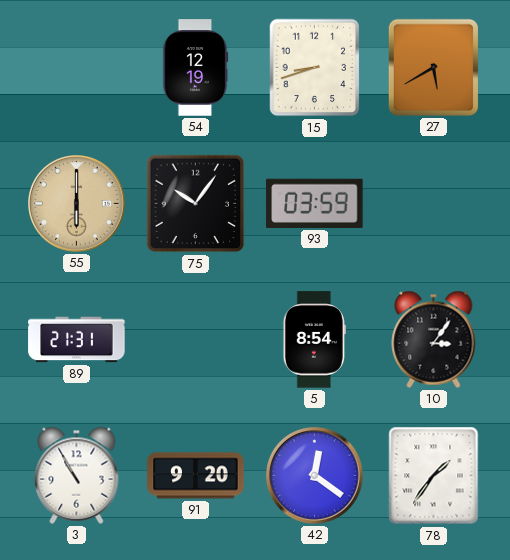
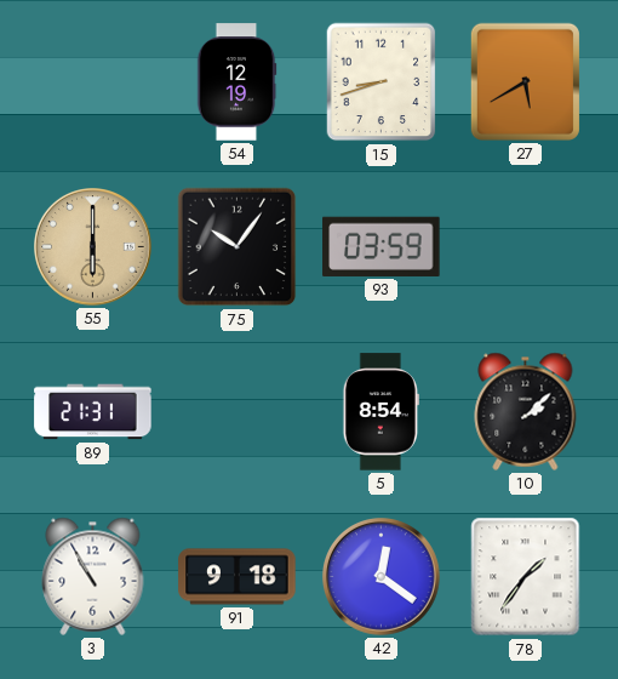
10: 3:06 -> 2:08
91: 9:20 -> 9:18
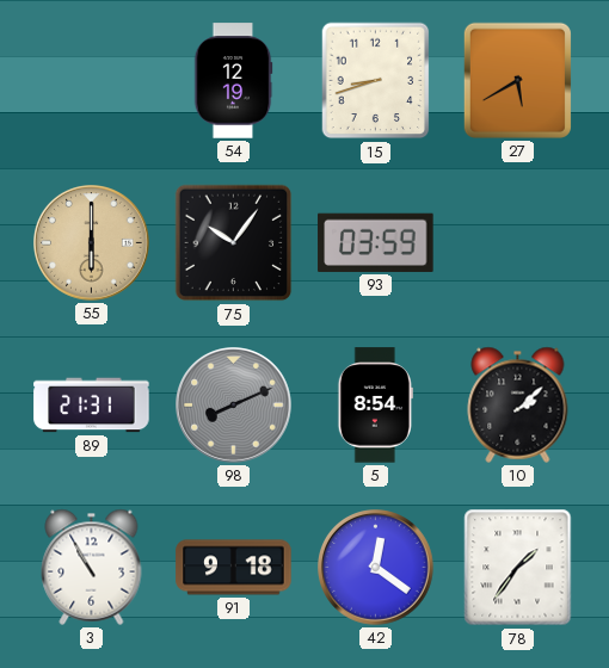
98: none -> 8:11
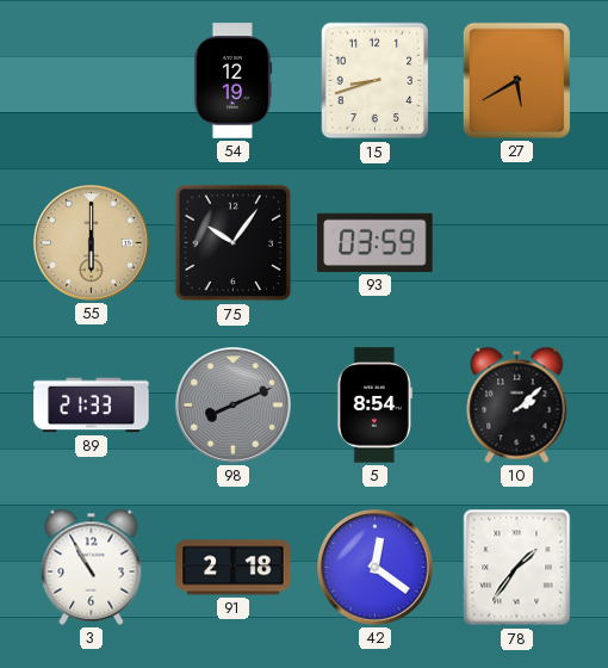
89: 21:31 -> 21:33
91: 9:18 -> 2:18
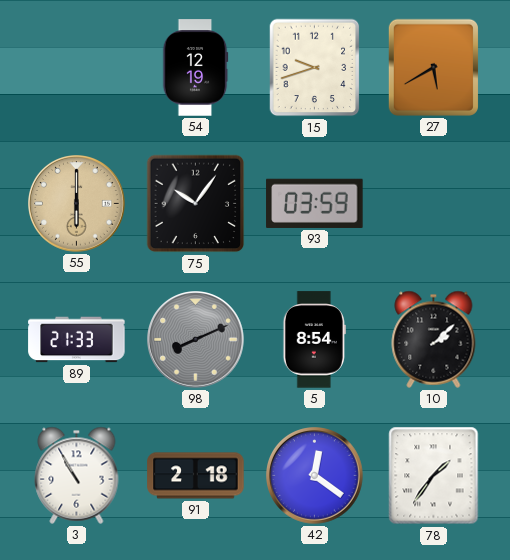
15: 8:42 -> 9:42
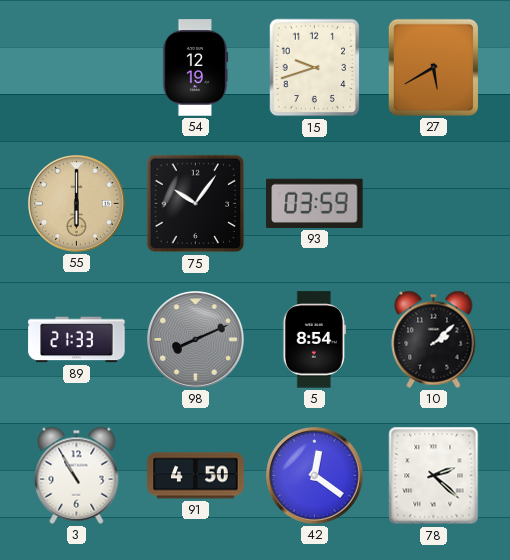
91: 2:18 -> 4:50
78: 1:36 -> 2:22
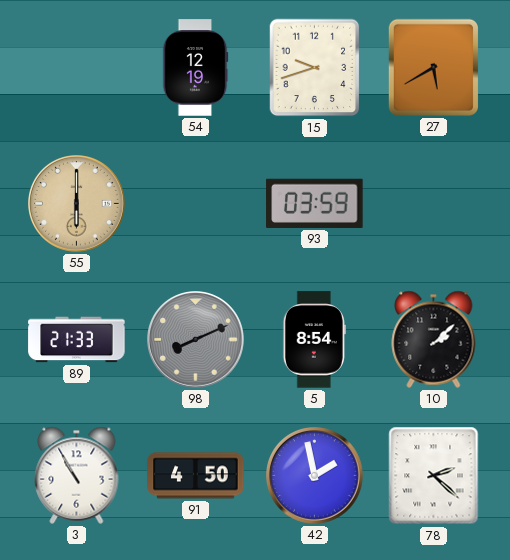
75: 10:06 -> none
42: 12:21 -> 1:58
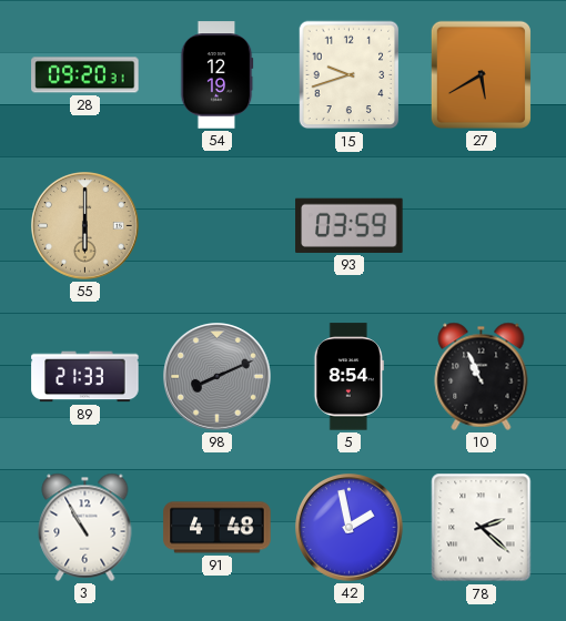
28: none -> 09:20
10: 2:08 -> 10:56
91: 4:50 -> 4:48
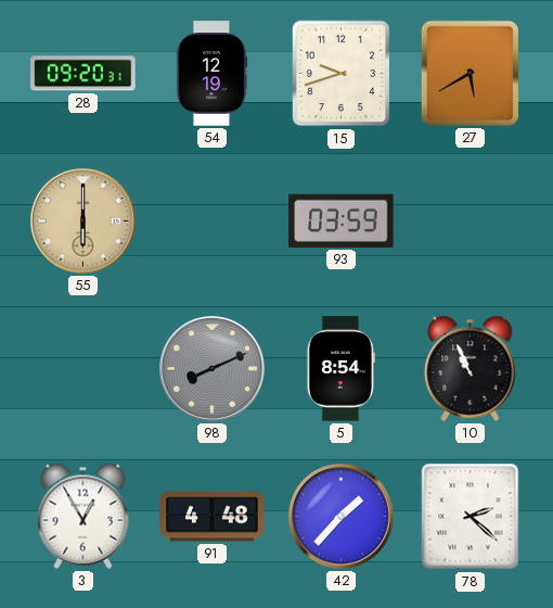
89: 21:33 -> none
3: 10:55 -> 12:55
42: 1:58 -> 1:37
